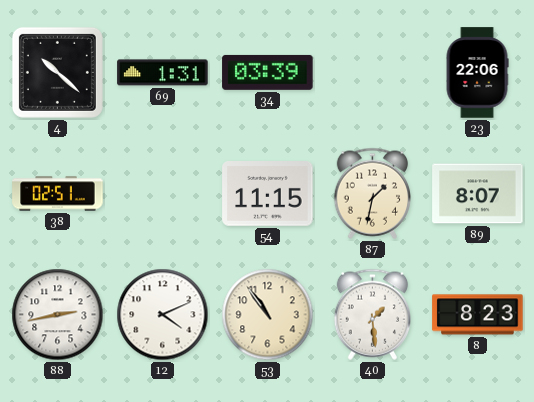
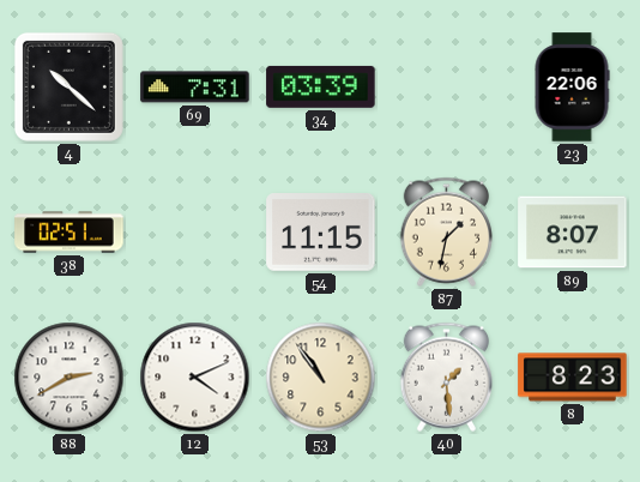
69: 1:31 -> 7:31
88: 2:43 -> 2:40
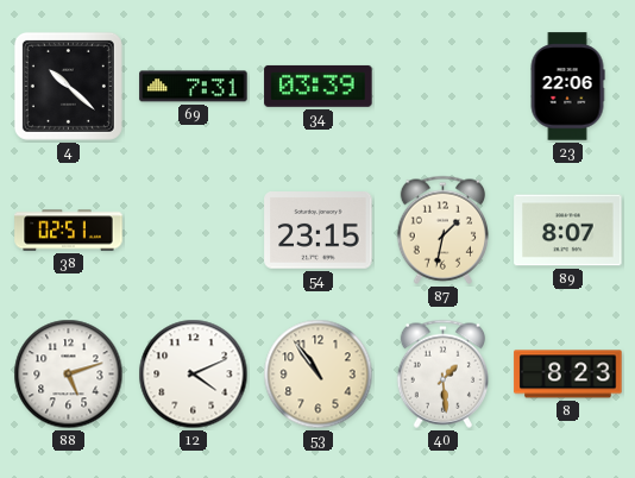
54: 11:15 -> 23:15
88: 2:40 -> 5:12
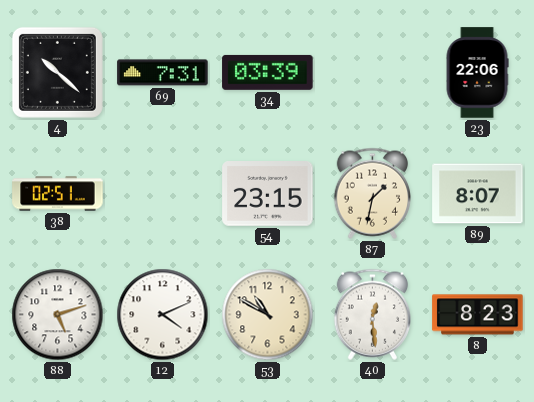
53: 10:54 -> 10:50
40: 1:29 -> 12:29
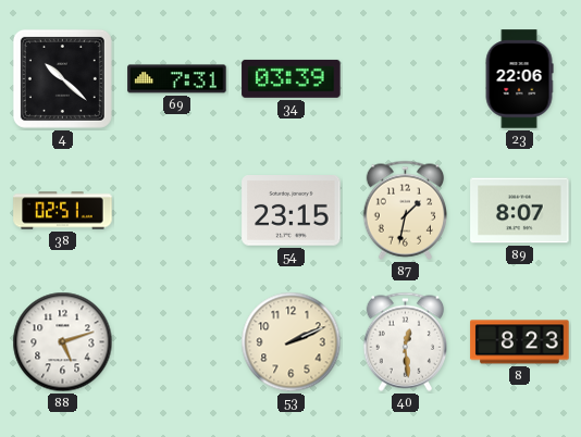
12: 4:11 -> none
53: 10:50 -> 2:11
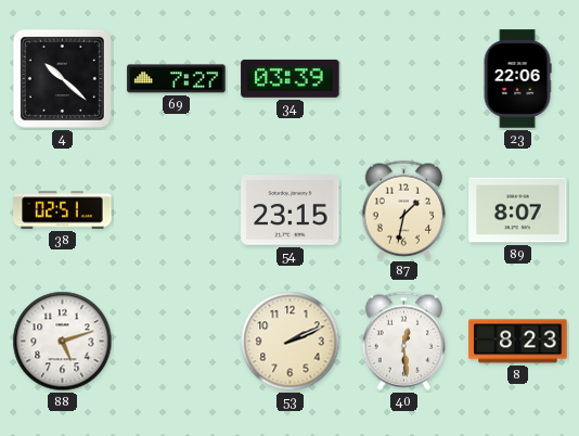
69: 7:31 -> 7:27
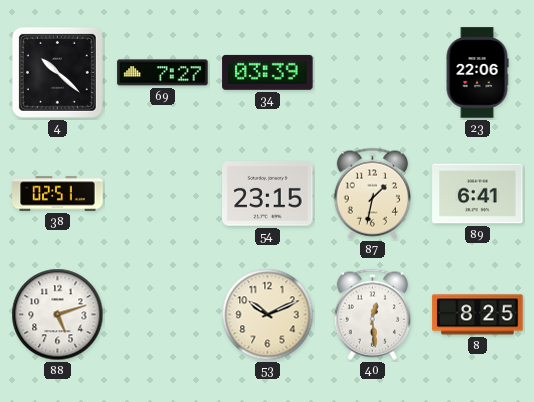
89: 8:07 -> 6:41
53: 2:11 -> 10:11
8: 8:23 -> 8:25
